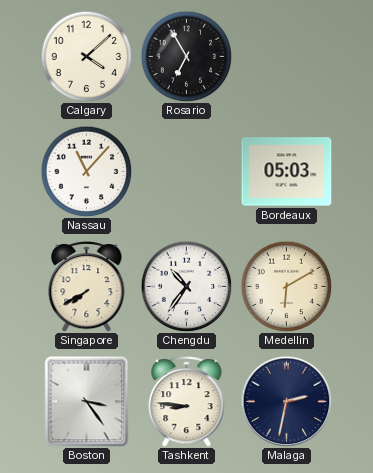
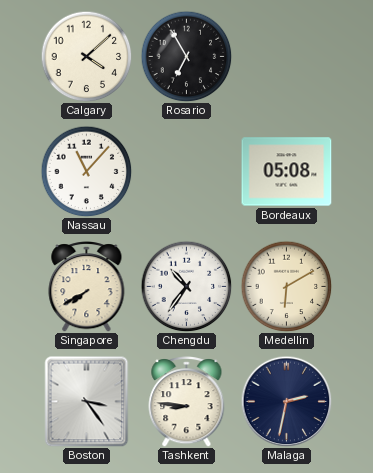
Bordeaux: 05:03 -> 05:08
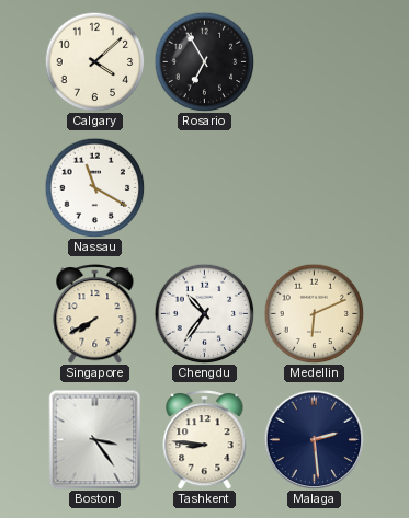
Nassau: 11:07 -> 11:20
Bordeaux: 05:08 -> none
Medellin: 6:10 -> 6:11
Malaga: 2:32 -> 2:29
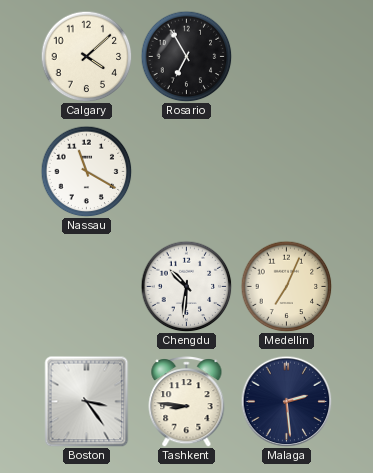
Singapore: 7:40 -> none
Chengdu: 10:36 -> 10:31
Medellin: 6:11 -> 7:04
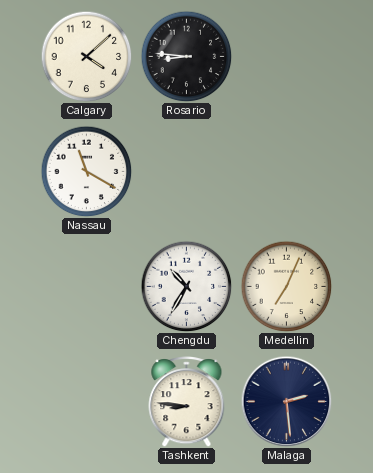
Rosario: 6:55 -> 8:46
Chengdu: 10:31 -> 10:35
Boston: 3:24 -> none
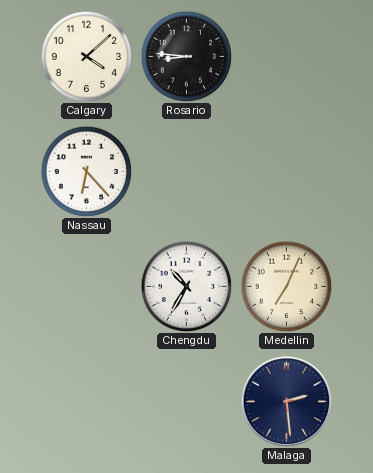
Nassau: 11:20 -> 6:23
Tashkent: 8:46 -> none
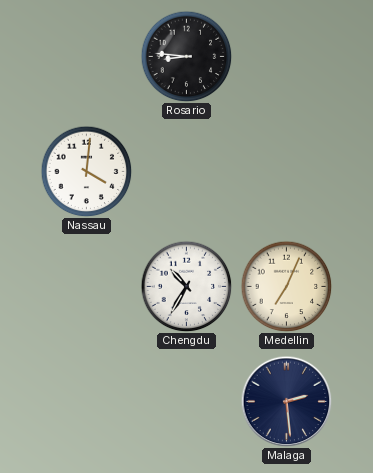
Calgary: 4:08 -> none
Nassau: 6:23 -> 4:01
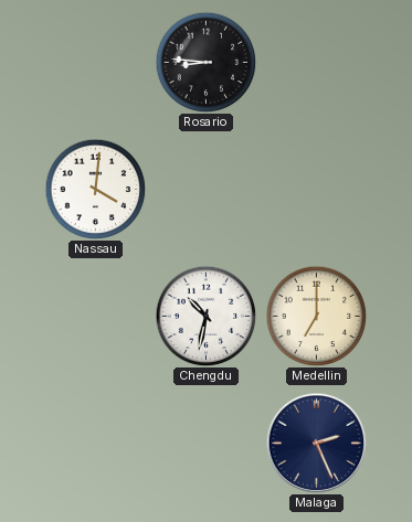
Chengdu: 10:35 -> 10:32
Medellin: 7:04 -> 7:00
Malaga: 2:29 -> 2:26
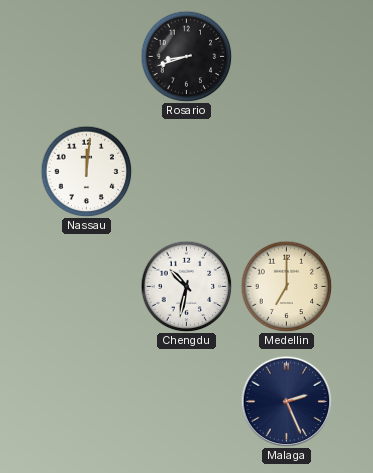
Rosario: 8:46 -> 8:42
Nassau: 4:01 -> 12:01
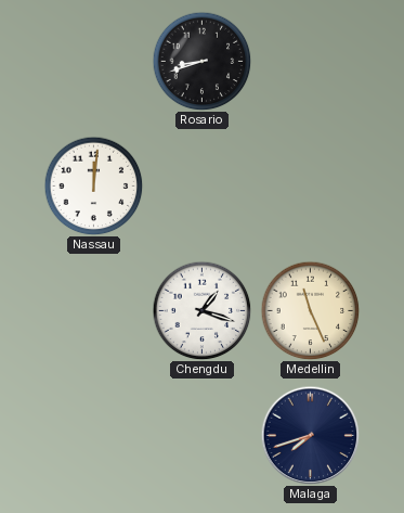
Chengdu: 10:32 -> 1:18
Medellin: 7:00 -> 11:26
Malaga: 2:26 -> 7:42
